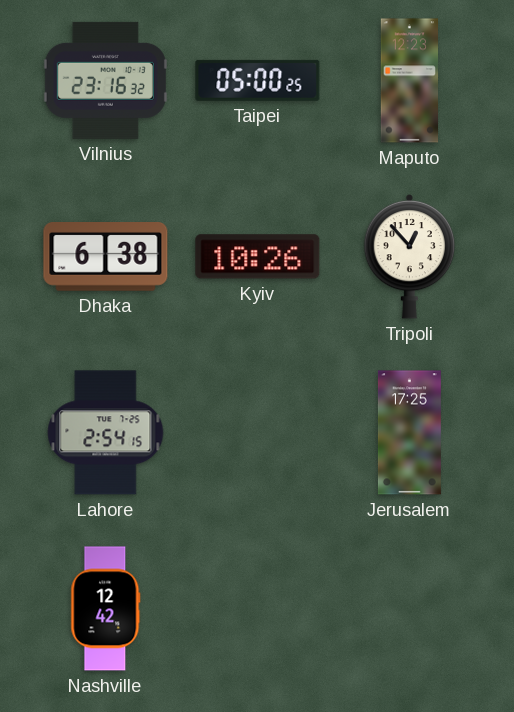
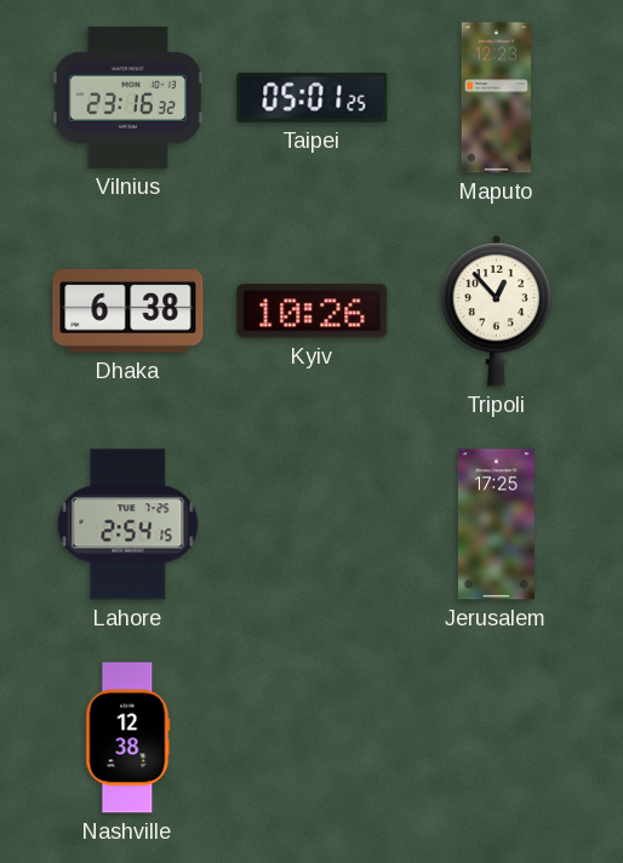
Taipei: 05:00 -> 05:01
Nashville: 12:42 -> 12:38
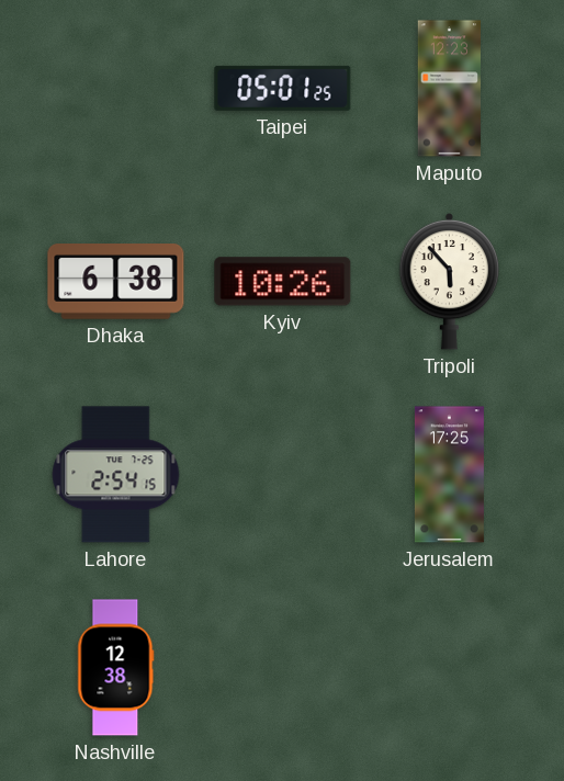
Vilnius: 23:16 -> none
Tripoli: 12:53 -> 5:53
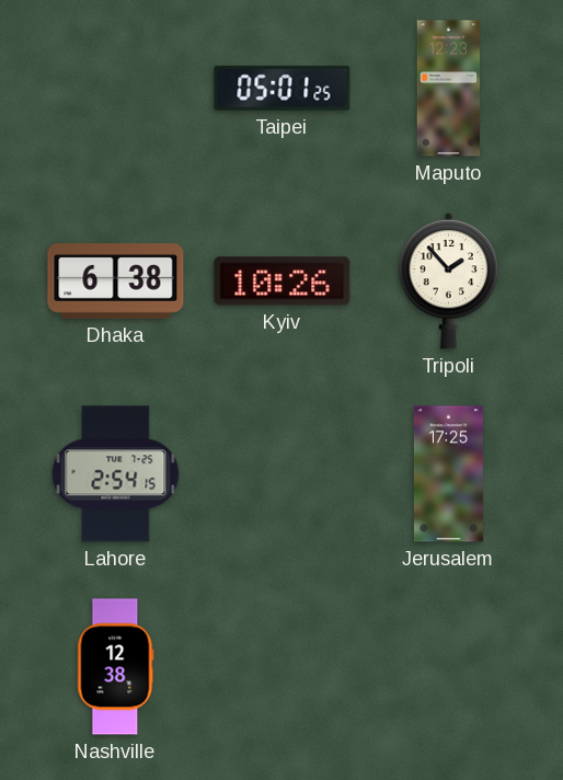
Tripoli: 5:53 -> 1:53
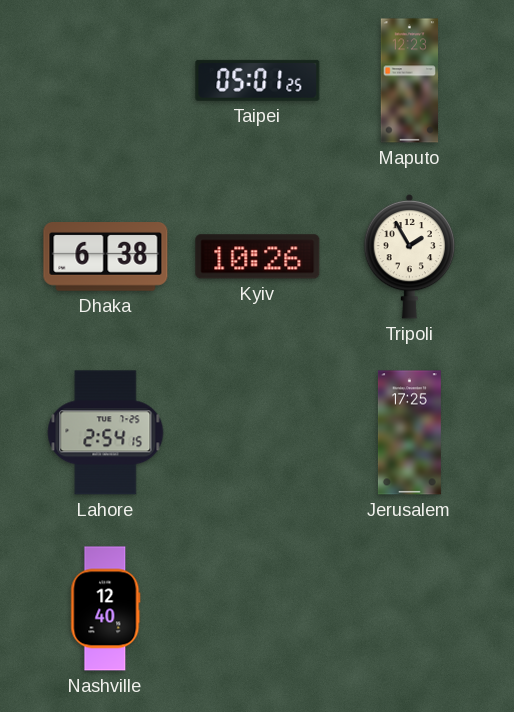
Tripoli: 1:53 -> 1:55
Nashville: 12:38 -> 12:40
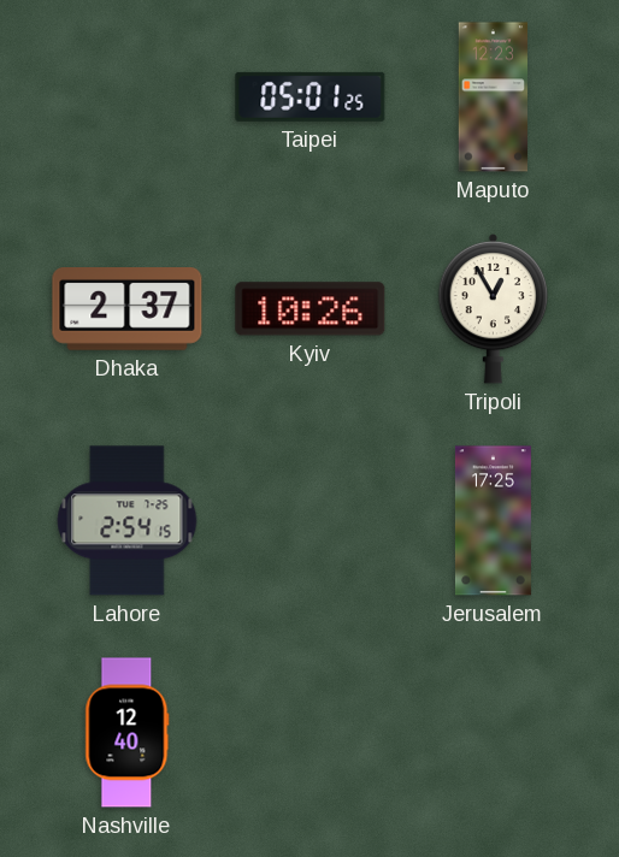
Dhaka: 6:38 -> 2:37
Tripoli: 1:55 -> 12:55
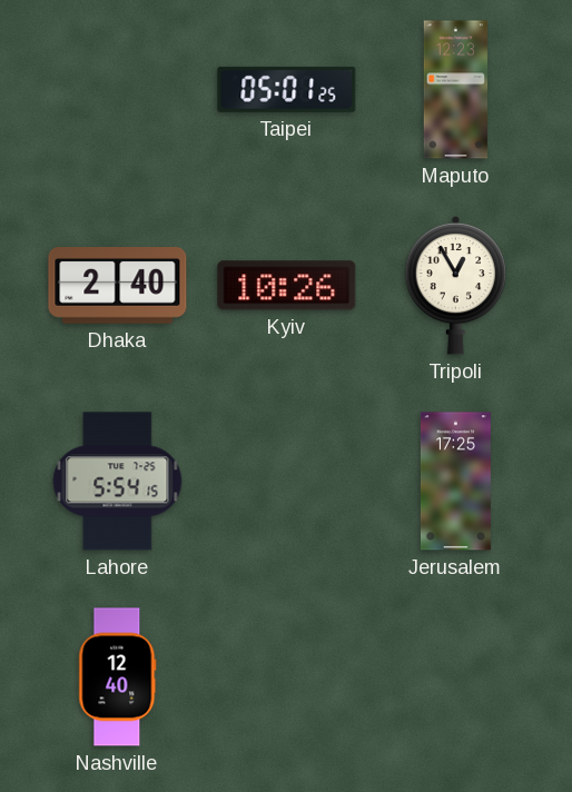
Dhaka: 2:37 -> 2:40
Lahore: 2:54 -> 5:54
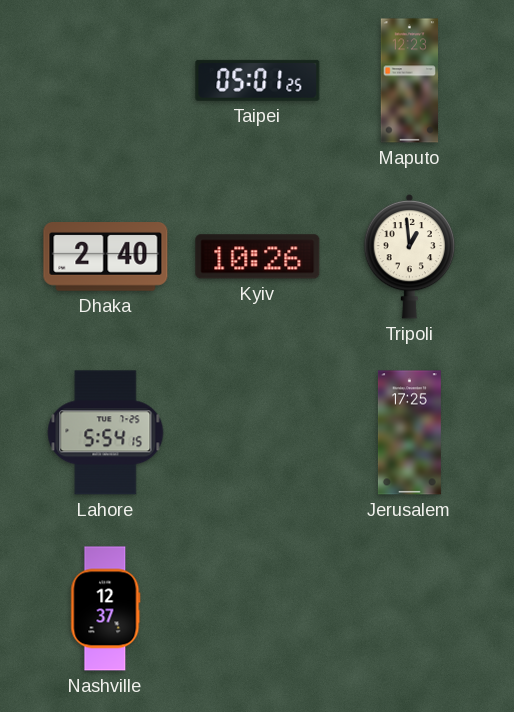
Tripoli: 12:55 -> 12:59
Nashville: 12:40 -> 12:37
